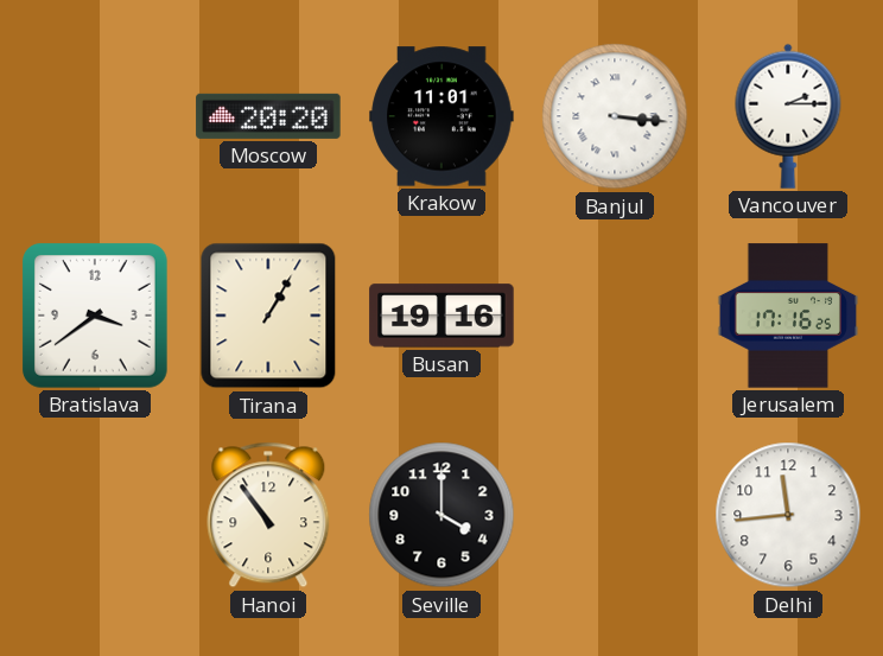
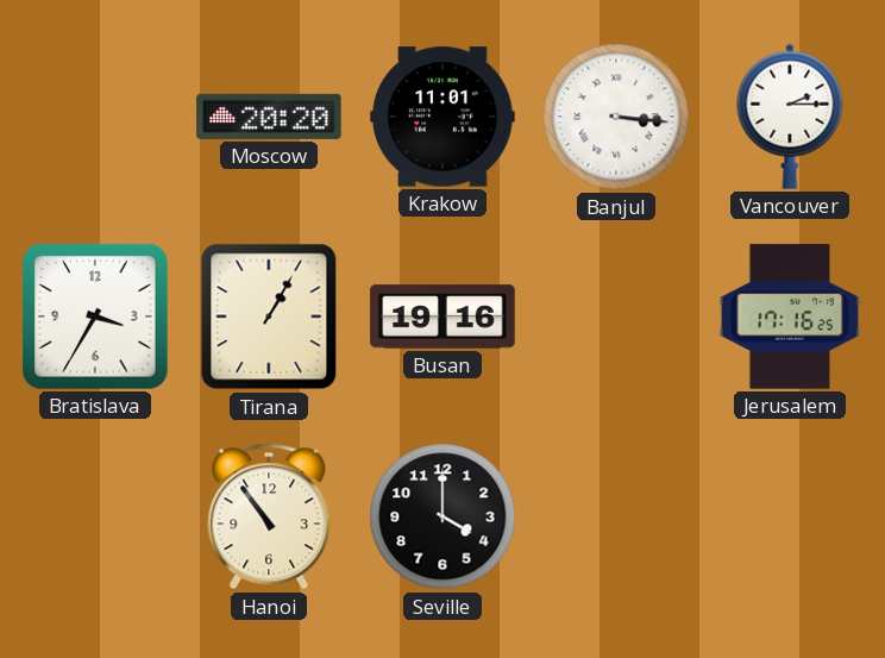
Bratislava: 3:39 -> 3:35
Delhi: 11:44 -> none
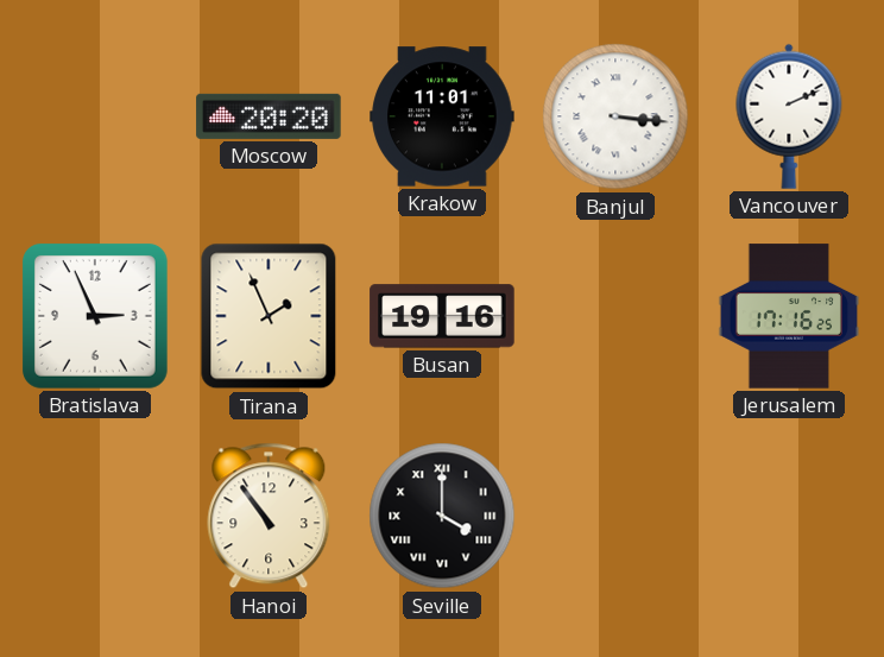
Vancouver: 2:15 -> 2:11
Bratislava: 3:35 -> 2:56
Tirana: 1:05 -> 1:56
Seville numerals: Arabic -> Roman
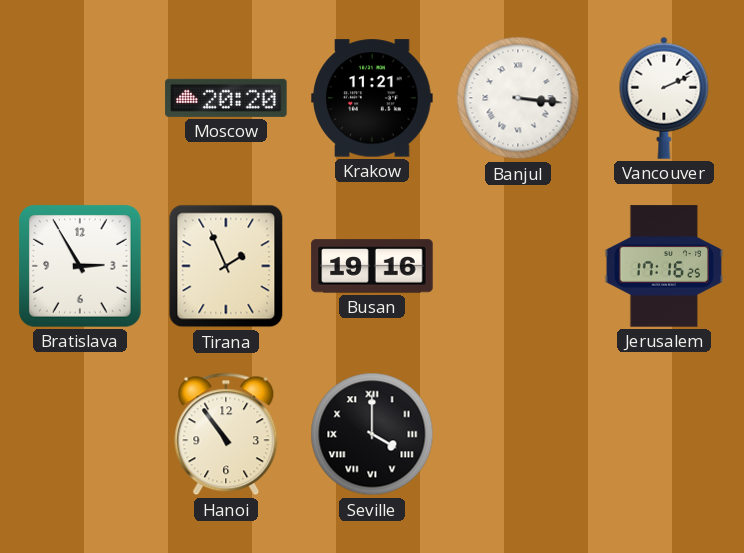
Krakow: 11:01 -> 11:21
Bratislava: 2:56 -> 2:55
